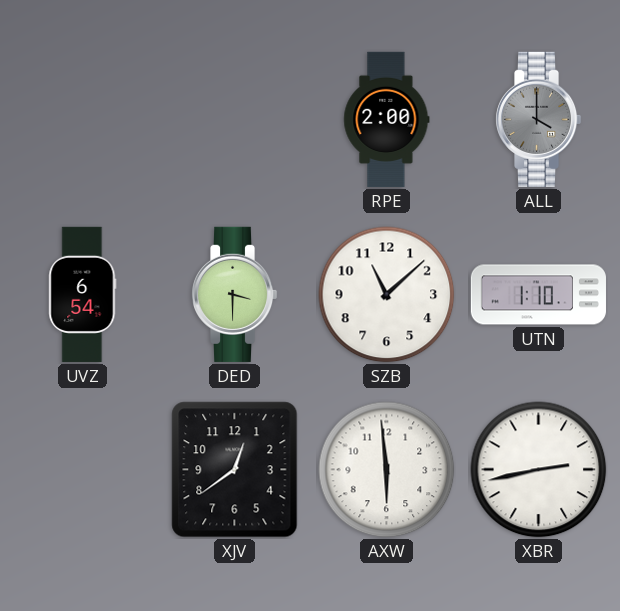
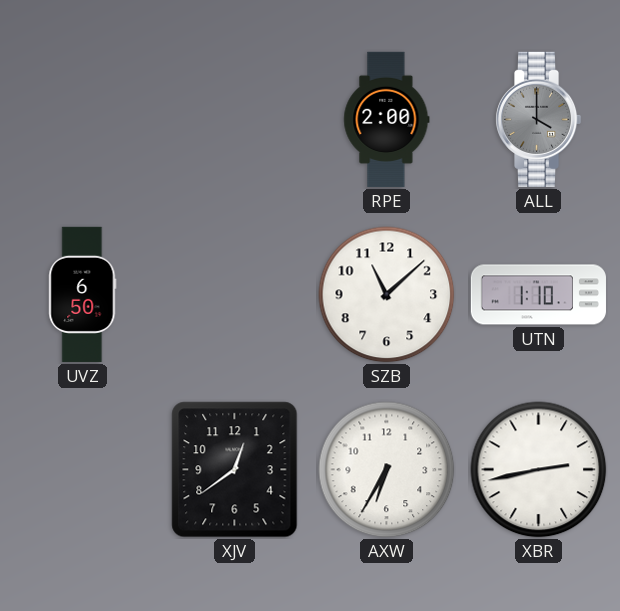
UVZ: 6:54 -> 6:50
DED: 3:30 -> none
AXW: 5:59 -> 6:35
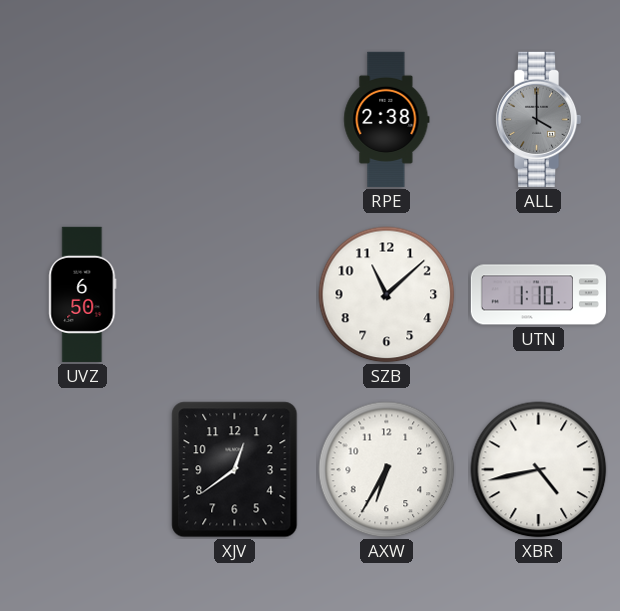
RPE: 2:00 -> 2:38
XBR: 2:43 -> 4:43
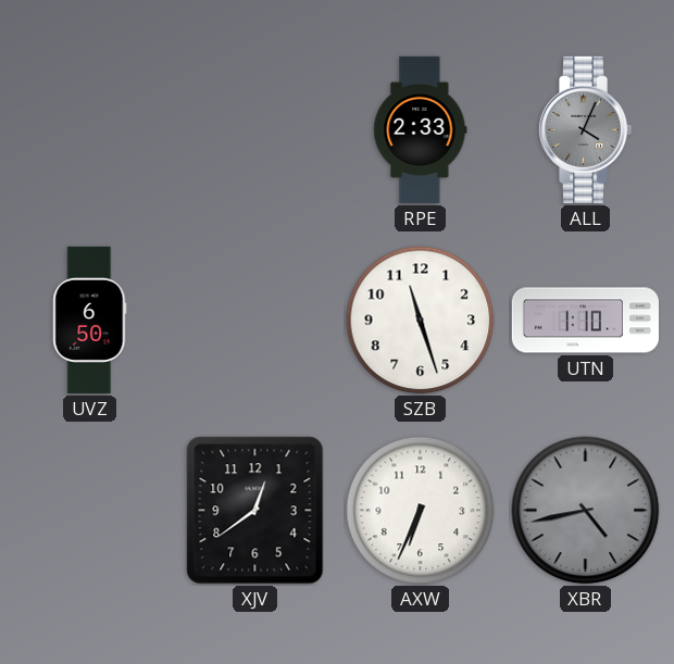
RPE: 2:38 -> 2:33
ALL: 4:00 -> 4:04
SZB: 11:08 -> 11:27
AXW: 6:35 -> 6:34
XBR dial: white -> grey
